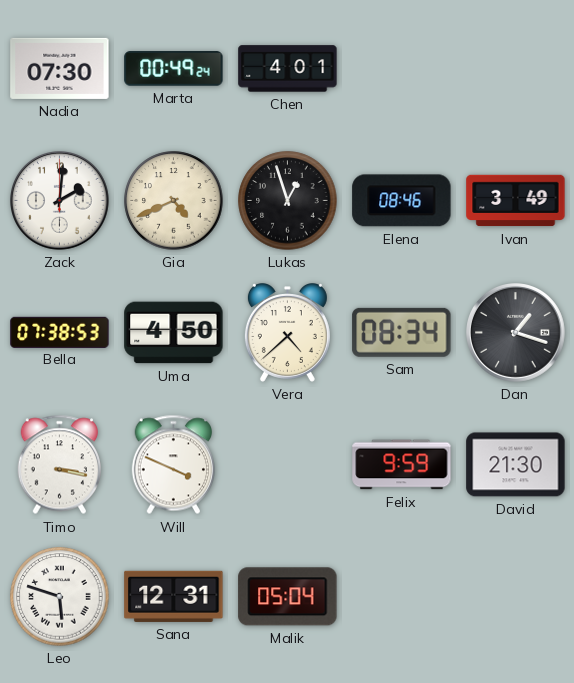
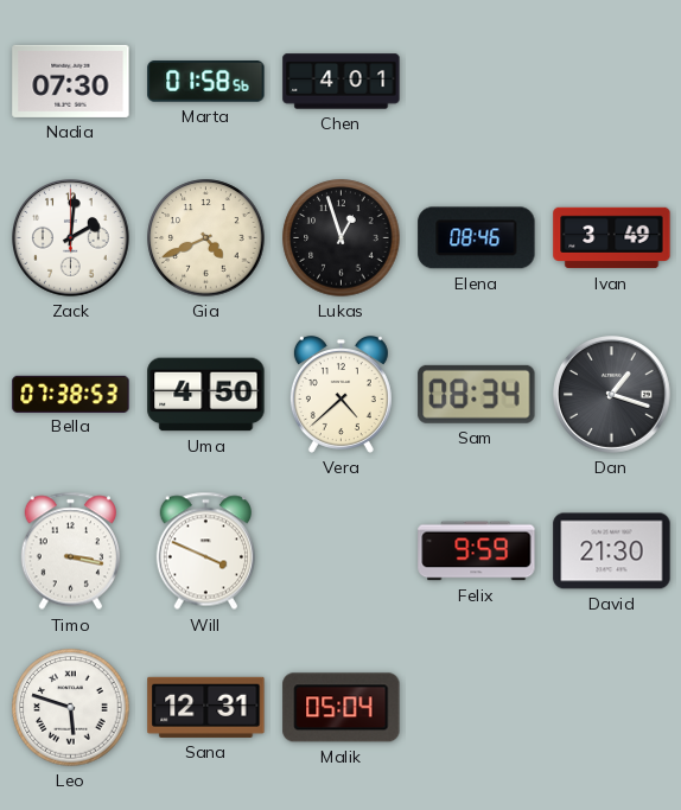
Marta: 00:49 -> 01:58
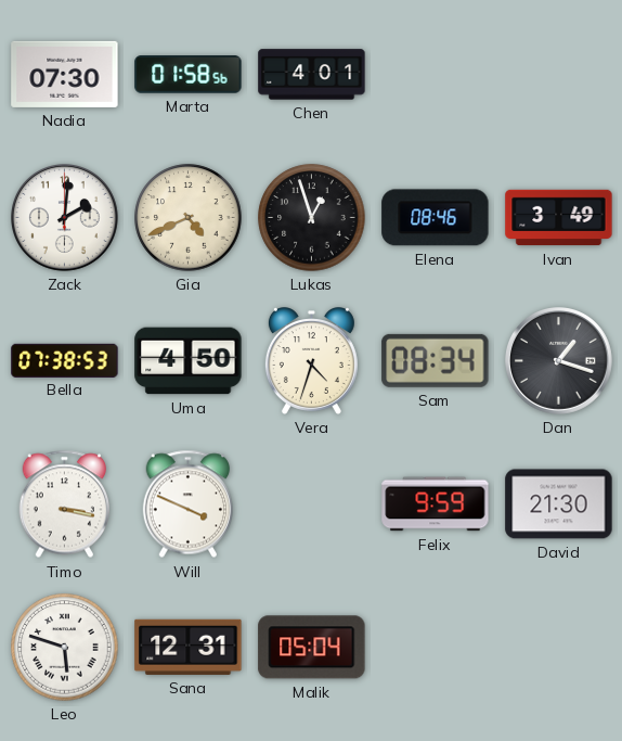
Vera: 4:38 -> 4:33
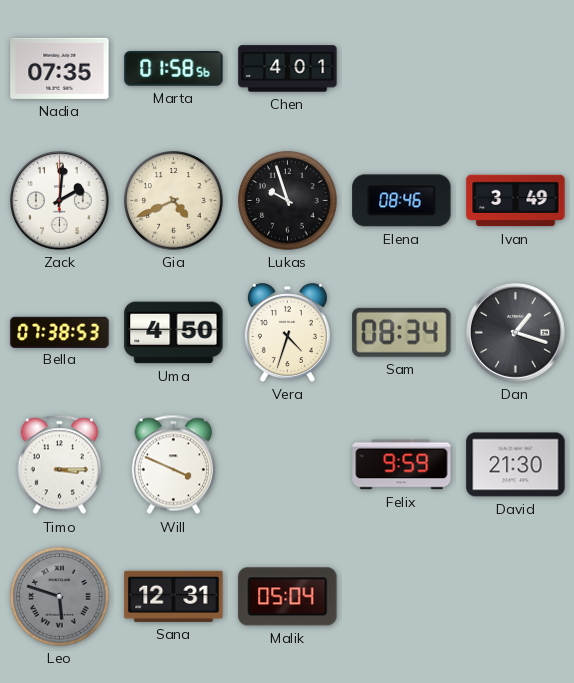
Nadia: 07:30 -> 07:35
Lukas: 12:57 -> 9:57
Timo: 3:17 -> 3:15
Leo dial: white -> grey
